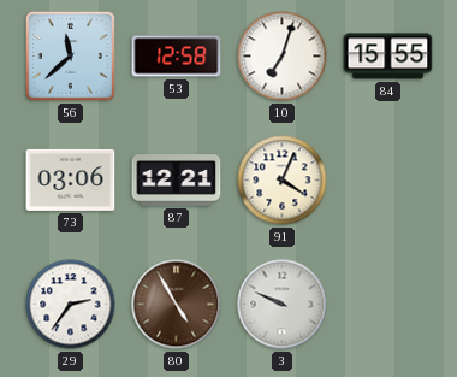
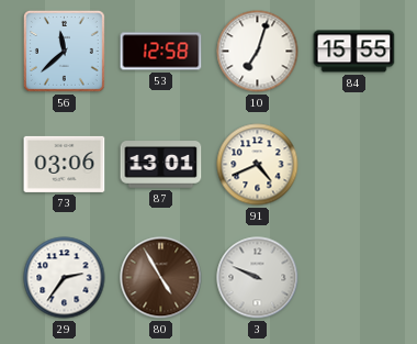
87: 12:21 -> 13:01
91: 4:04 -> 4:41
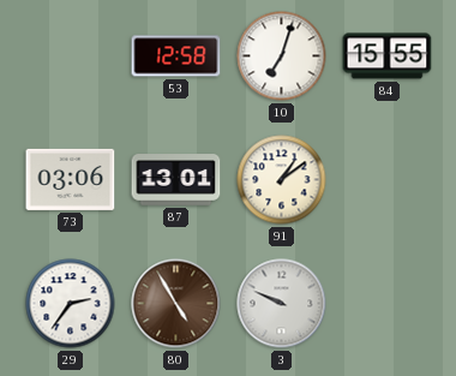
56: 11:38 -> none
91: 4:41 -> 1:09
